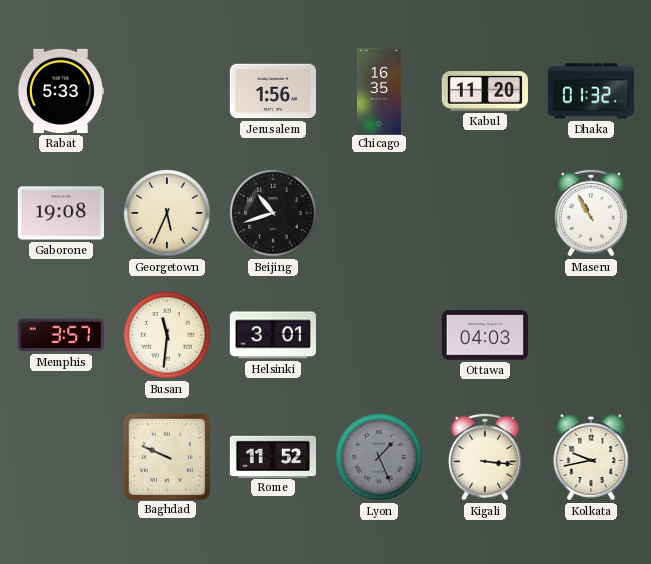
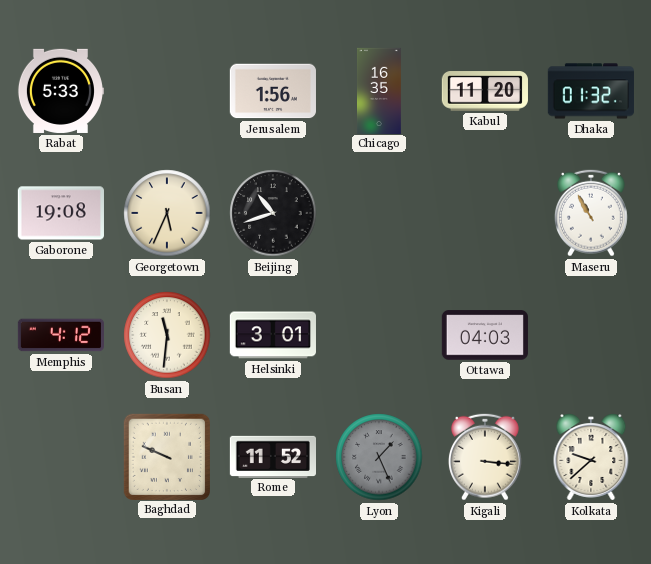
Memphis: 3:57 -> 4:12
Kolkata: 9:43 -> 9:38
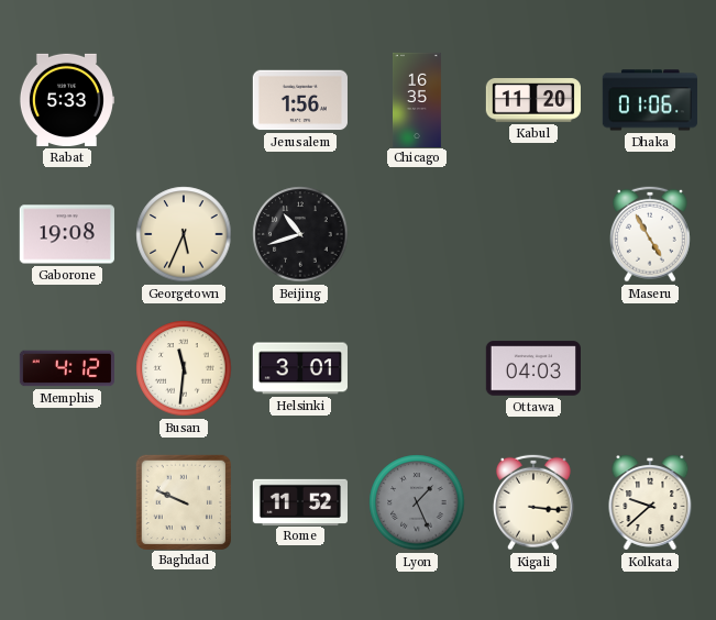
Dhaka: 01:32 -> 01:06
Maseru: 10:55 -> 4:55
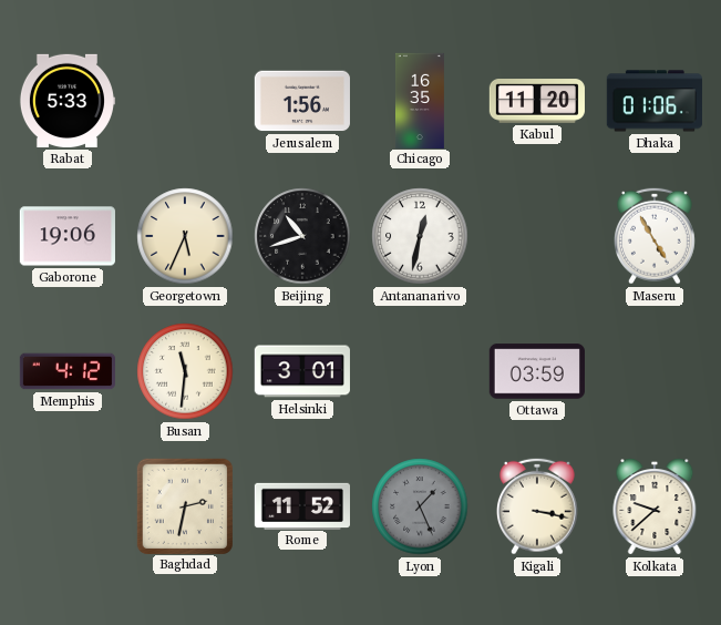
Gaborone: 19:08 -> 19:06
Antananarivo: none -> 12:32
Ottawa: 04:03 -> 03:59
Baghdad: 9:49 -> 2:32
Kigali: 3:16 -> 3:17
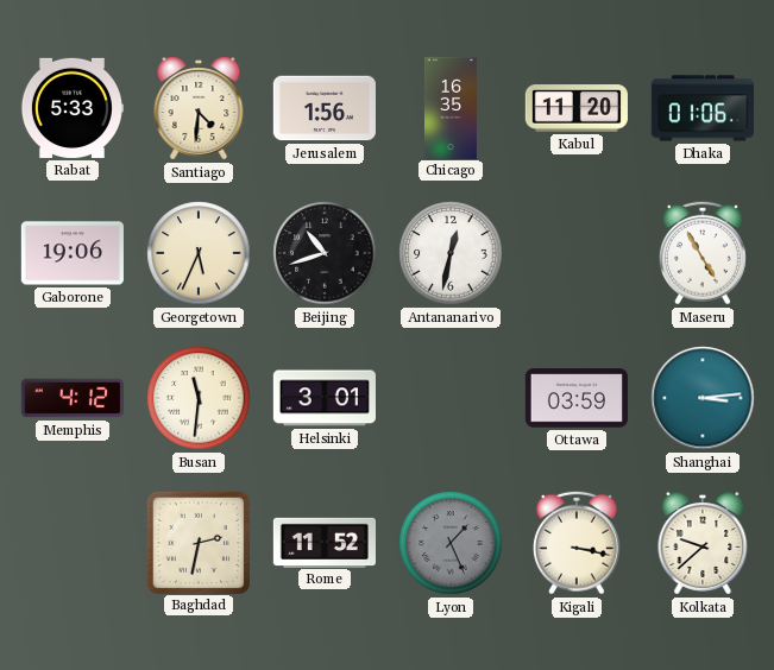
Santiago: none -> 4:31
Shanghai: none -> 3:14
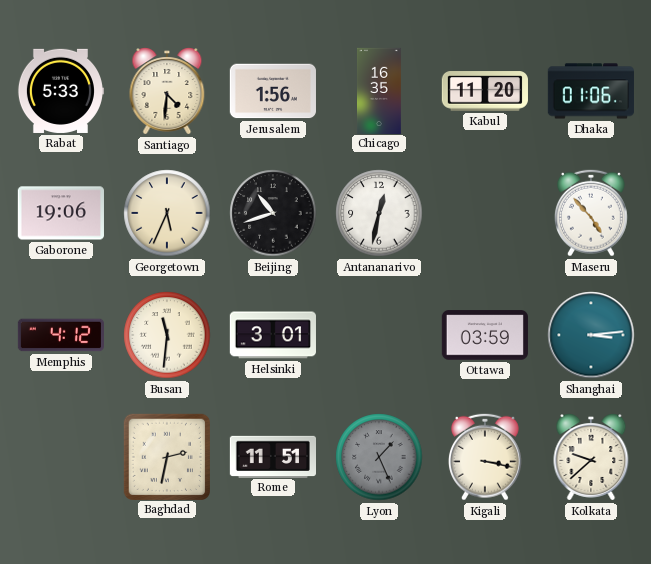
Maseru: 4:55 -> 4:53
Rome: 11:52 -> 11:51
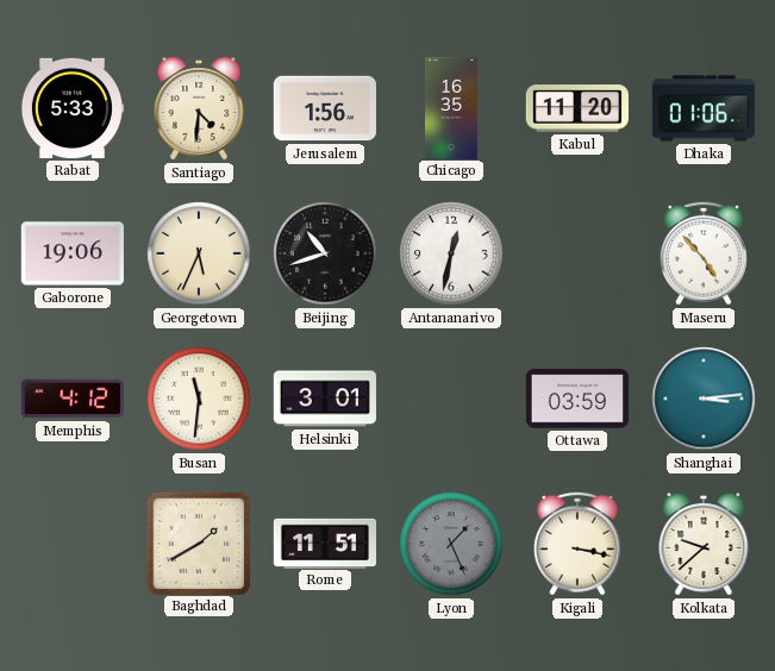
Baghdad: 2:32 -> 1:40
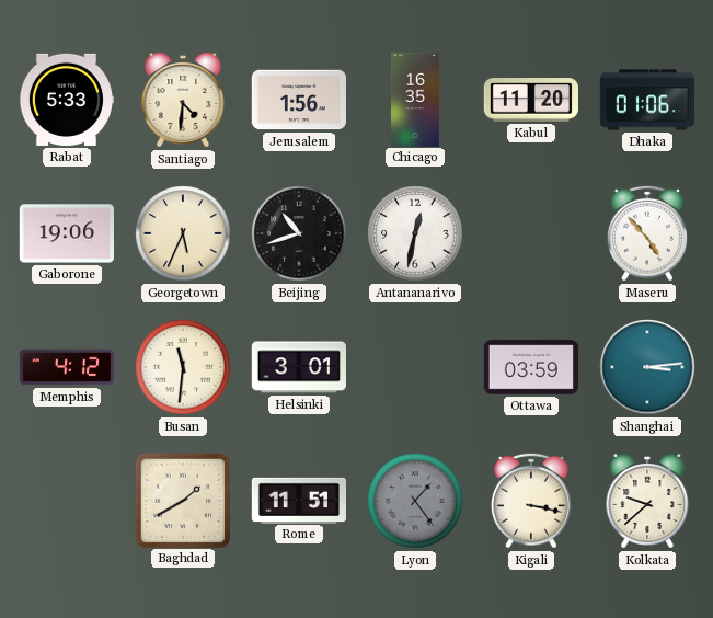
Lyon: 1:26 -> 1:24
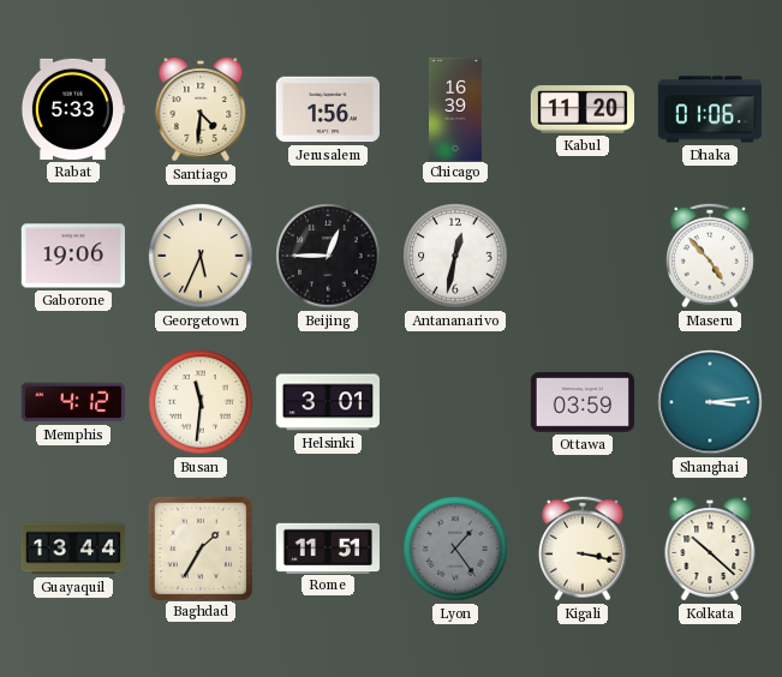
Chicago: 16:35 -> 16:39
Beijing: 10:42 -> 12:45
Guayaquil: none -> 13:44
Baghdad: 1:40 -> 1:35
Kolkata: 9:38 -> 10:22
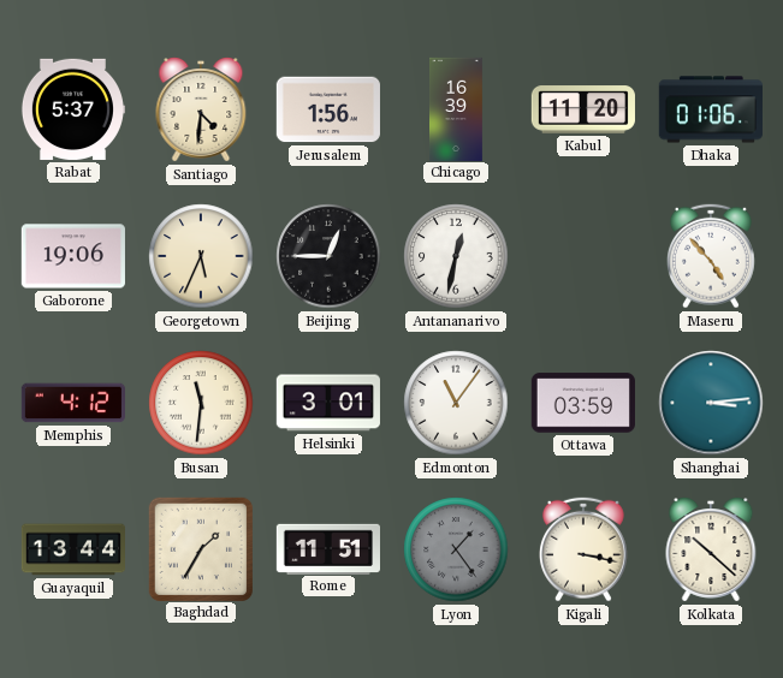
Rabat: 5:33 -> 5:37
Edmonton: none -> 11:06
